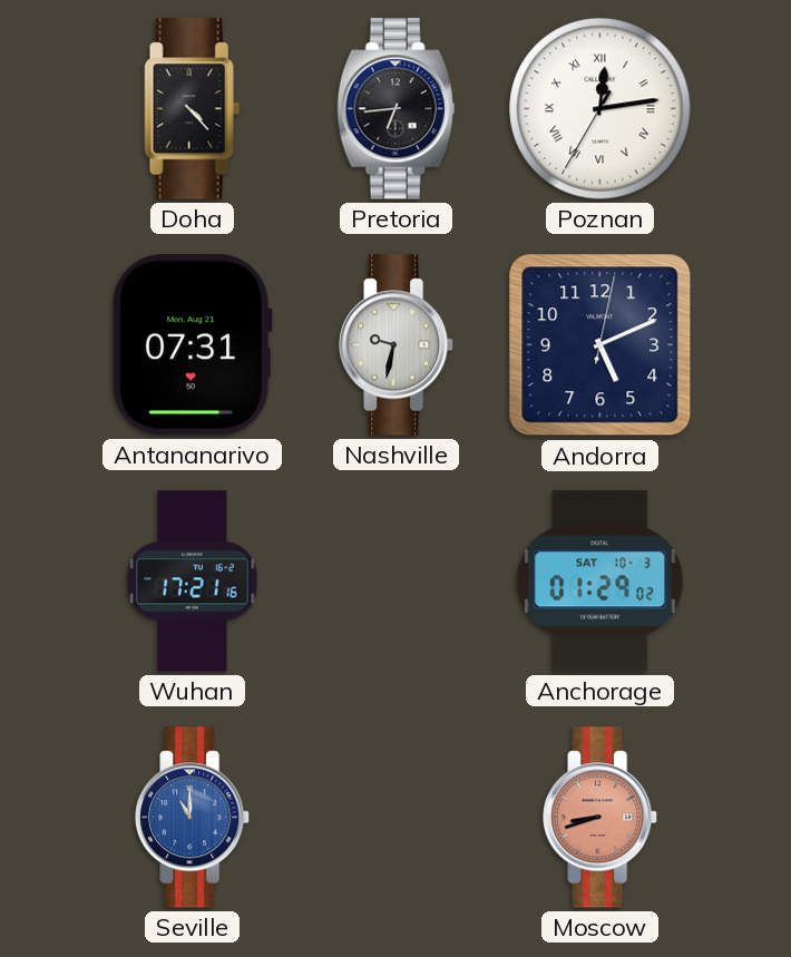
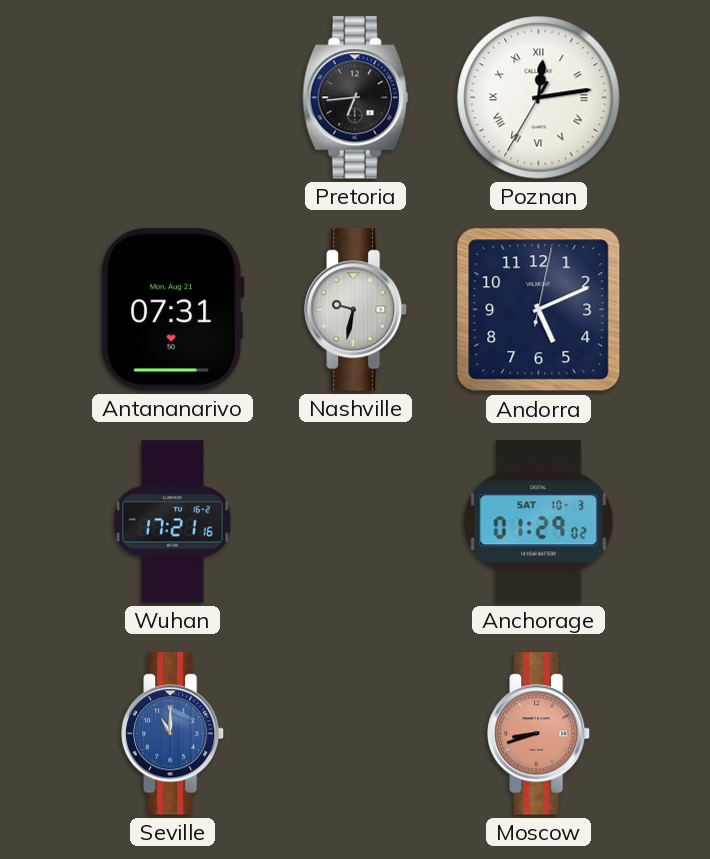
Doha: 4:23 -> none
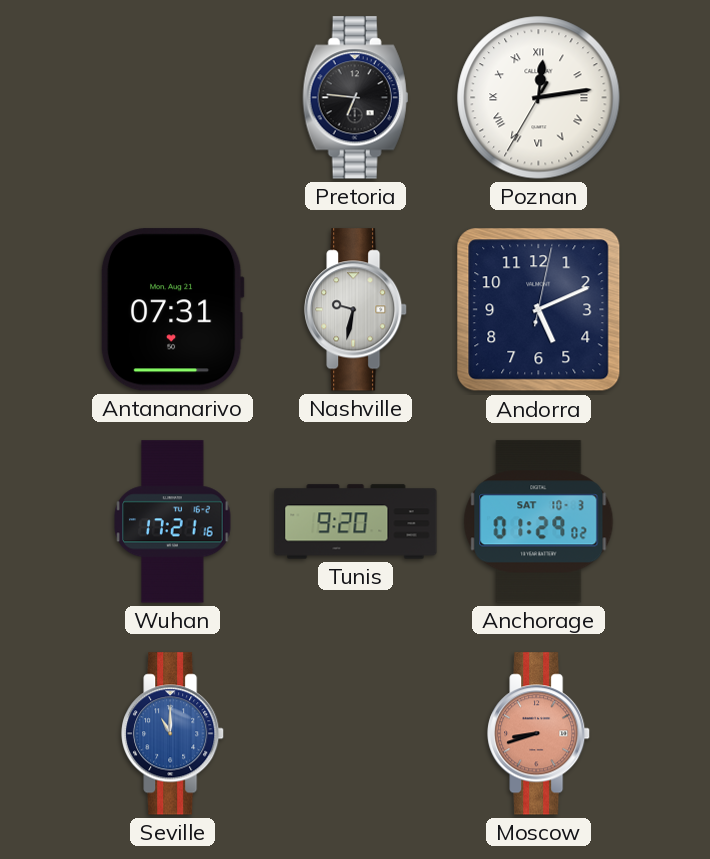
Pretoria: 6:44 -> 6:46
Tunis: none -> 9:20
